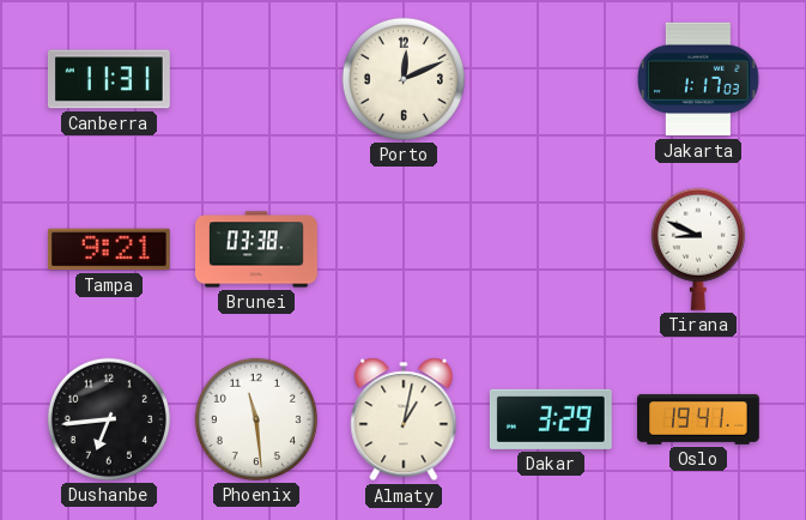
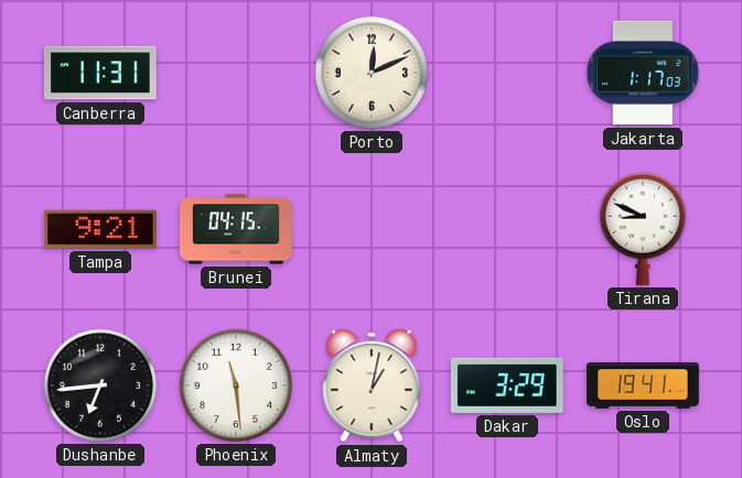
Brunei: 03:38 -> 04:15
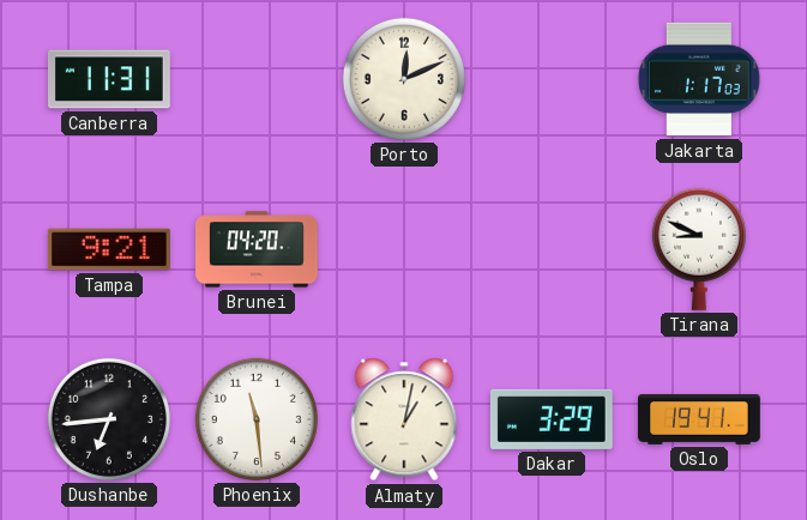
Brunei: 04:15 -> 04:20
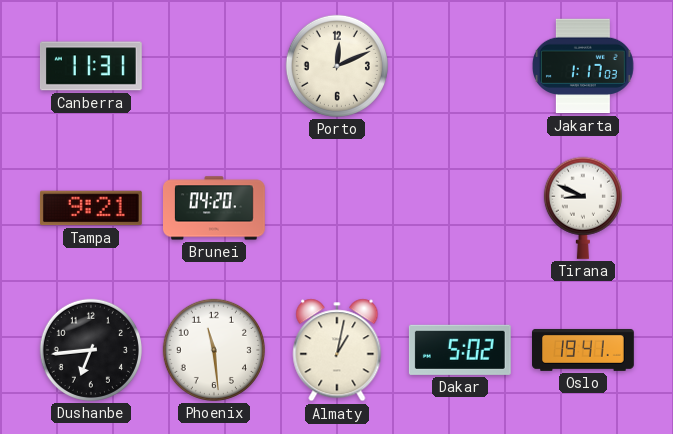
Dakar: 3:29 -> 5:02
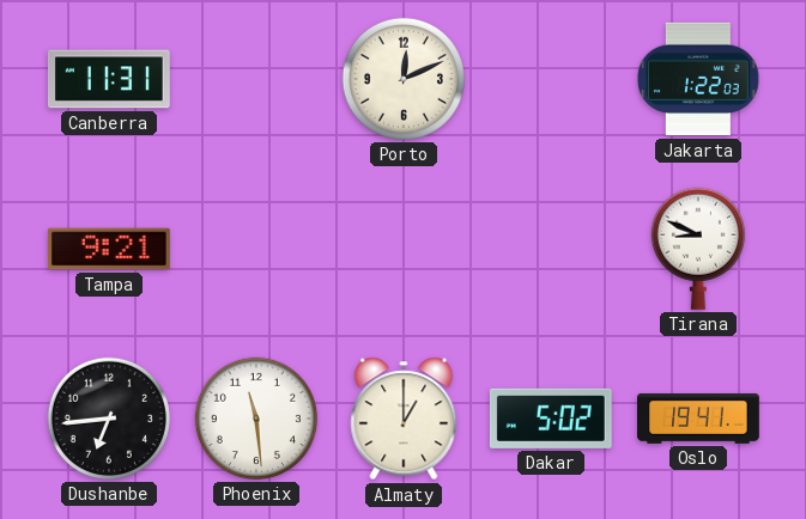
Jakarta: 1:17 -> 1:22
Brunei: 04:20 -> none
Almaty: 1:02 -> 1:00
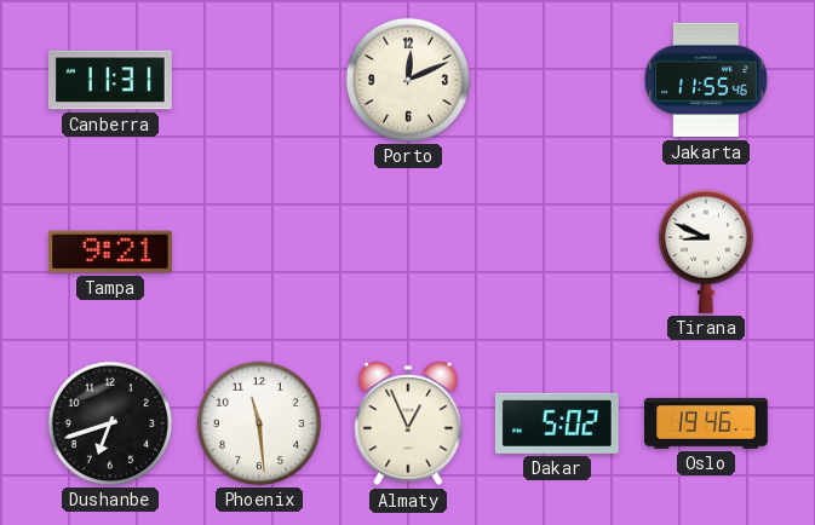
Jakarta: 1:22 -> 11:55
Dushanbe: 6:44 -> 6:42
Almaty: 1:00 -> 12:56
Oslo: 19:41 -> 19:46
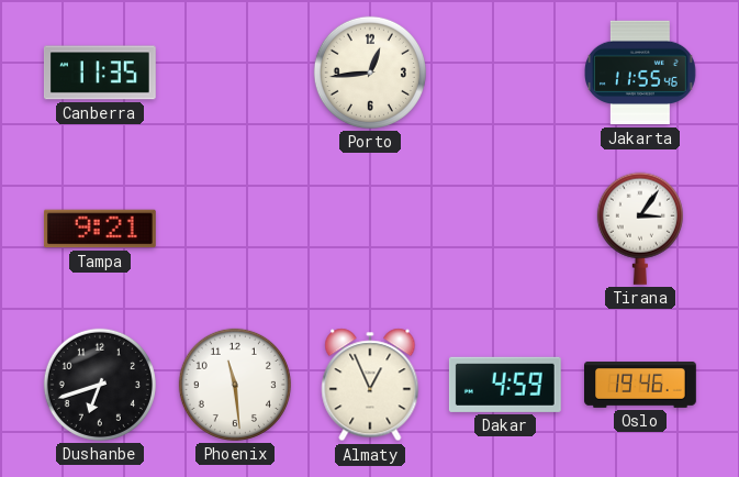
Canberra: 11:31 -> 11:35
Porto: 12:11 -> 12:44
Tirana: 8:49 -> 3:06
Dakar: 5:02 -> 4:59
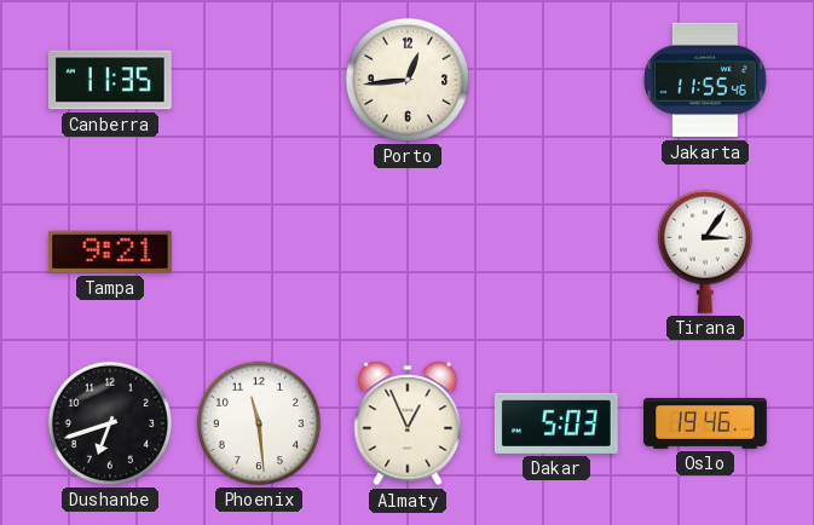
Dakar: 4:59 -> 5:03
